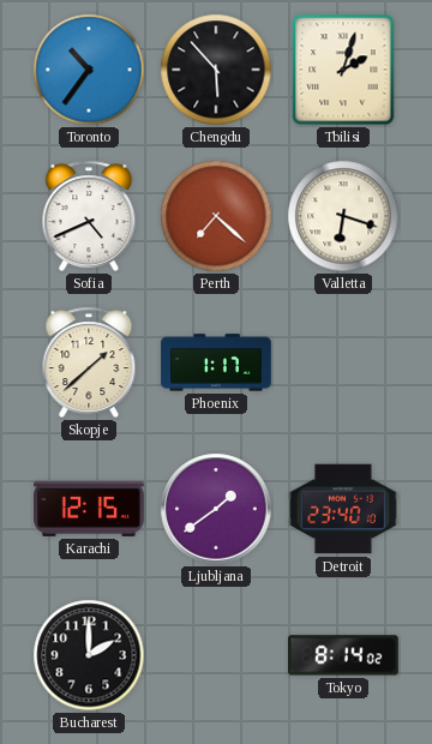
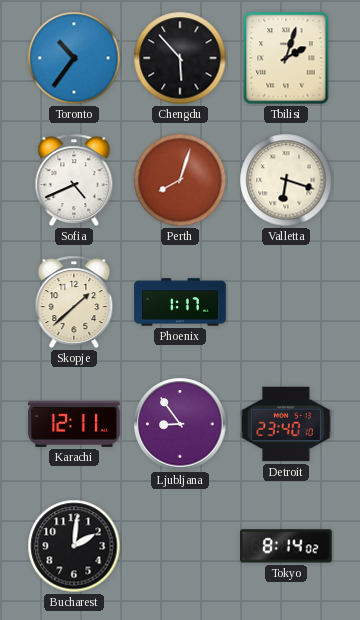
Perth: 7:22 -> 8:03
Karachi: 12:15 -> 12:11
Ljubljana: 1:39 -> 8:54
Bucharest: 2:00 -> 2:01
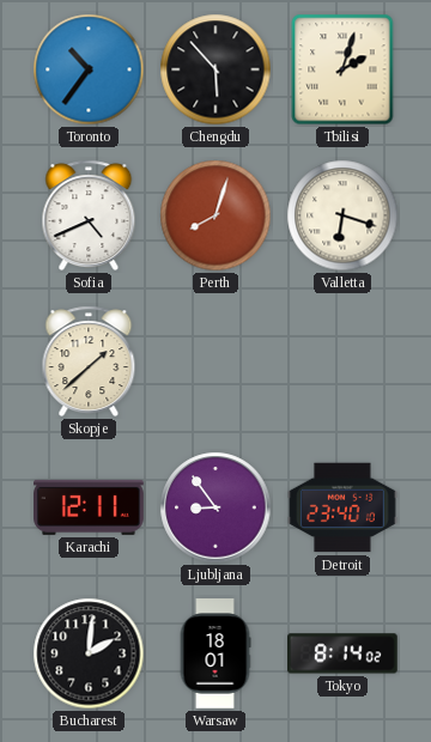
Phoenix: 1:17 -> none
Warsaw: none -> 18:01
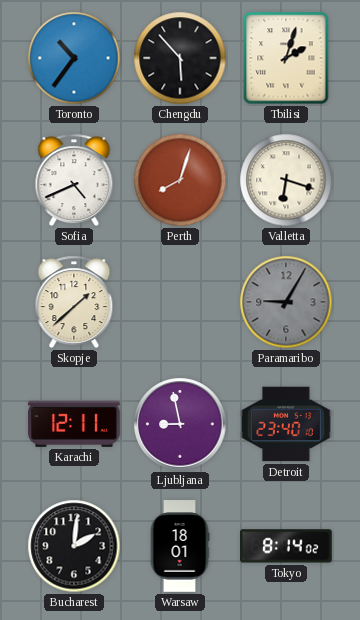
Paramaribo: none -> 9:05
Ljubljana: 8:54 -> 8:58
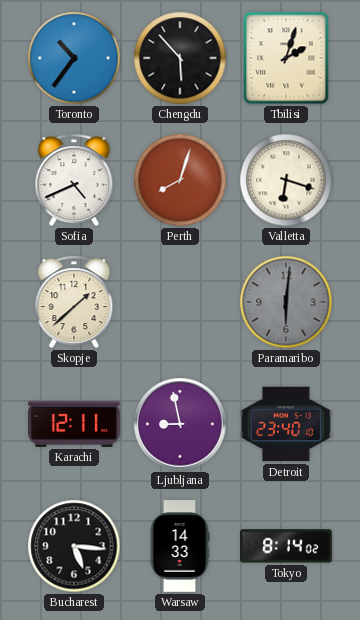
Paramaribo: 9:05 -> 6:01
Bucharest: 2:01 -> 5:16
Warsaw: 18:01 -> 14:33
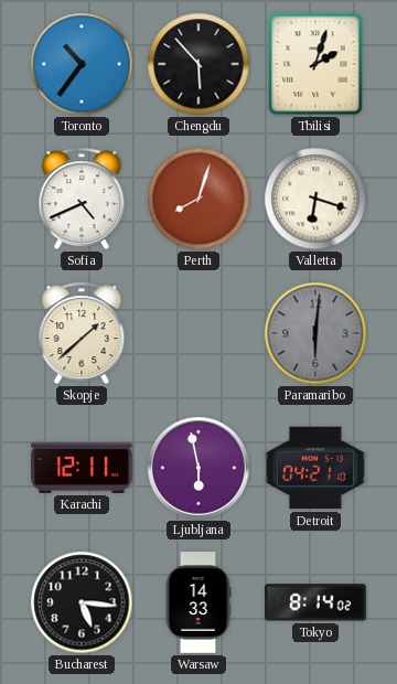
Ljubljana: 8:58 -> 5:58
Detroit: 23:40 -> 04:21
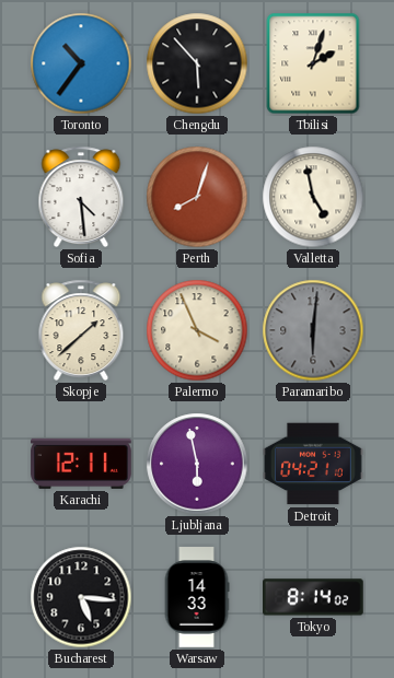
Sofia: 4:41 -> 4:29
Valletta: 6:18 -> 4:58
Palermo: none -> 3:56
